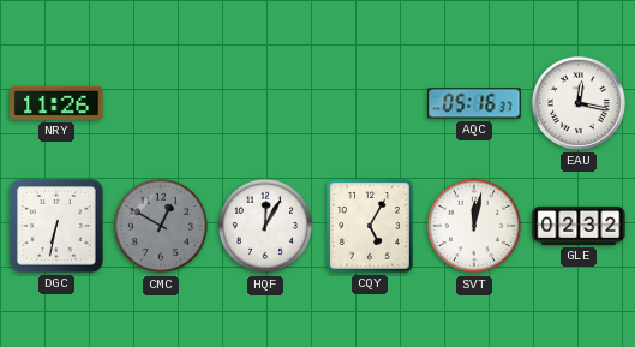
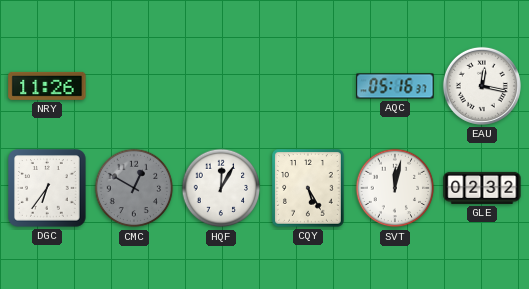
DGC: 6:32 -> 6:36
CQY: 5:05 -> 5:25
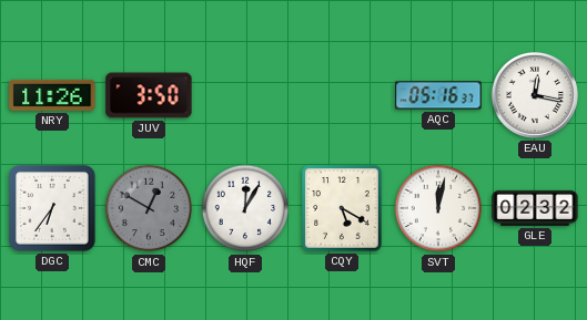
JUV: none -> 3:50
CQY: 5:25 -> 5:20
